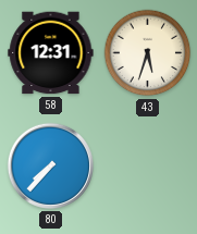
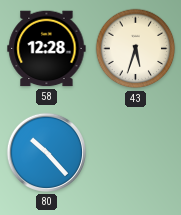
58: 12:31 -> 12:28
80: 7:37 -> 10:23
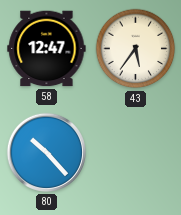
58: 12:28 -> 12:47
43: 5:33 -> 5:36
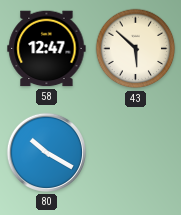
43: 5:36 -> 5:52
80: 10:23 -> 10:20
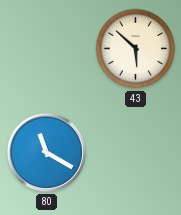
58: 12:47 -> none
80: 10:20 -> 11:20
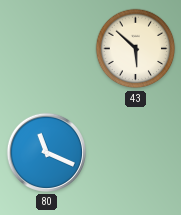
80: 11:20 -> 11:19
